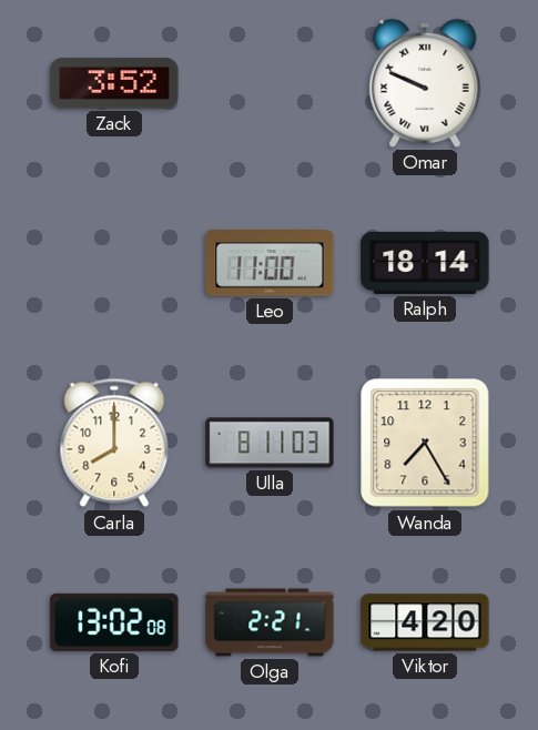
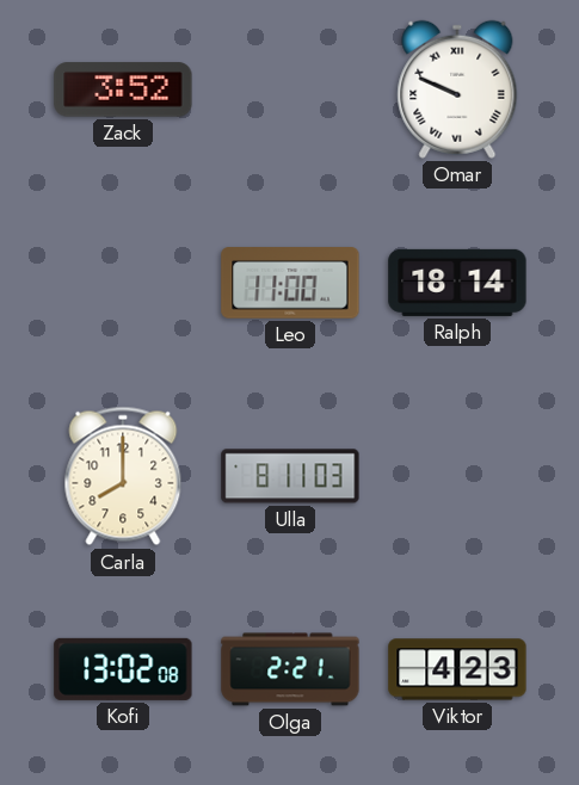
Wanda: 7:25 -> none
Viktor: 4:20 -> 4:23
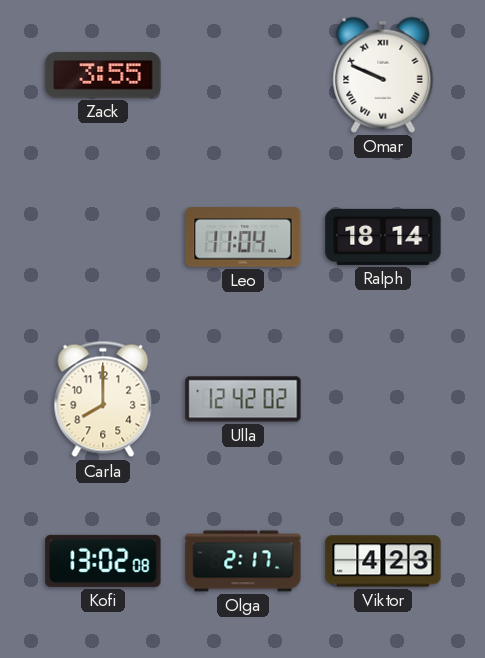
Zack: 3:52 -> 3:55
Leo: 11:00 -> 11:04
Ulla: 8:11 -> 12:42
Olga: 2:21 -> 2:17
